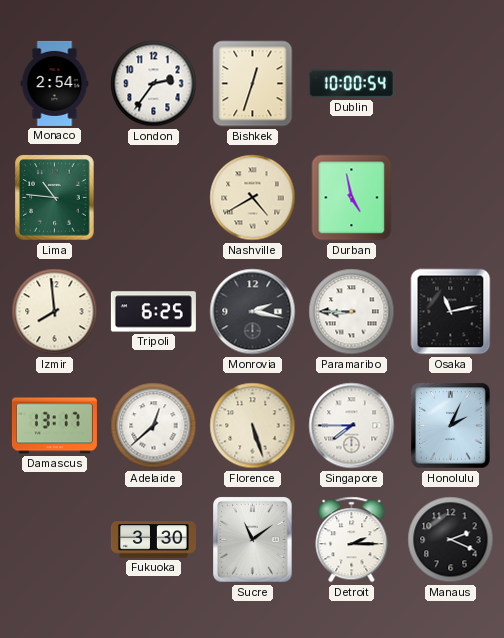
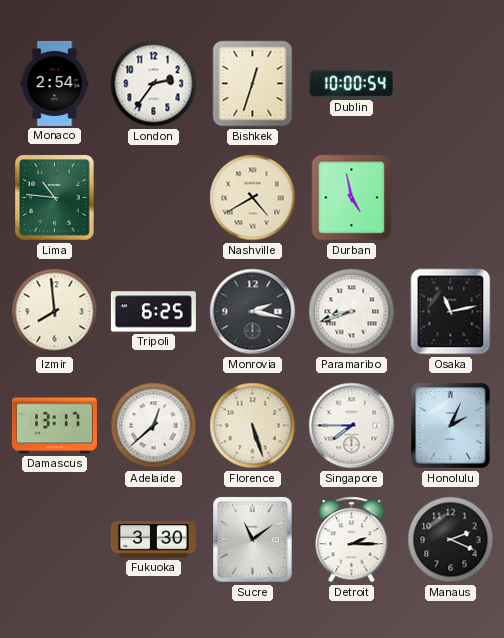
Paramaribo: 8:45 -> 8:42
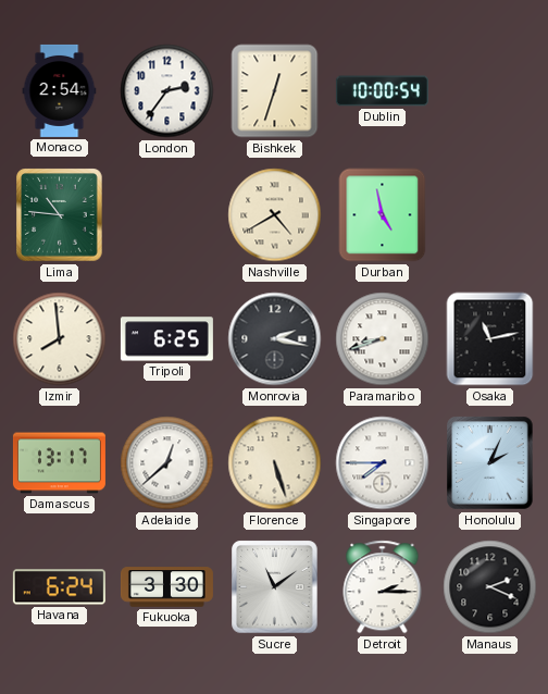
Havana: none -> 6:24
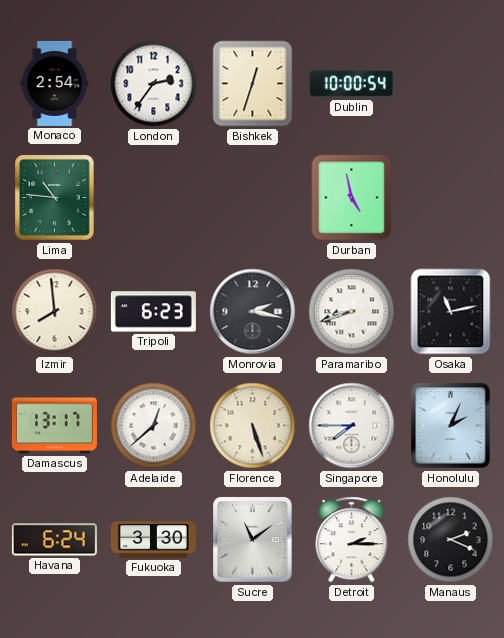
Nashville: 4:40 -> none
Tripoli: 6:25 -> 6:23
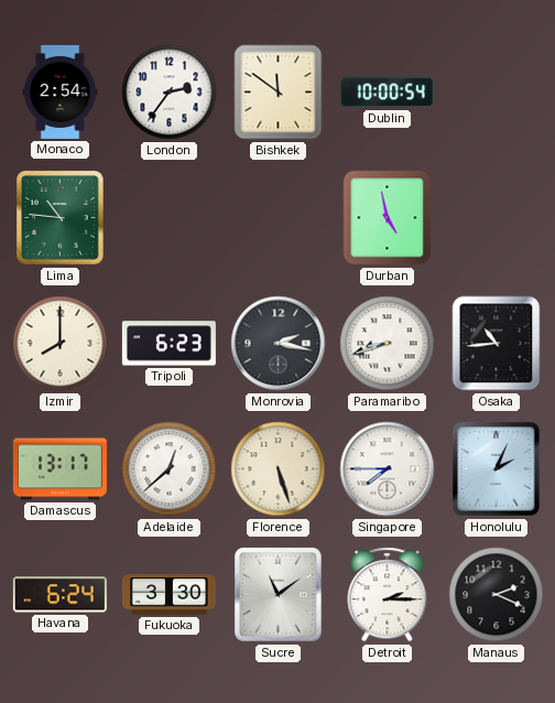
Bishkek: 12:33 -> 11:51
Izmir: 7:59 -> 8:00
Osaka: 11:13 -> 10:44
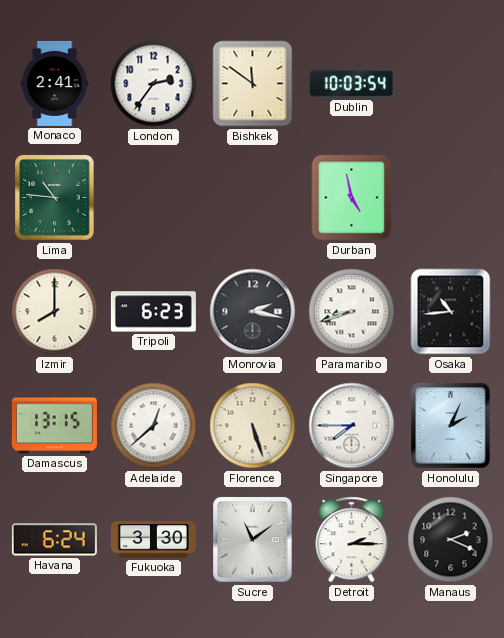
Monaco: 2:54 -> 2:41
Dublin: 10:00 -> 10:03
Damascus: 13:17 -> 13:15
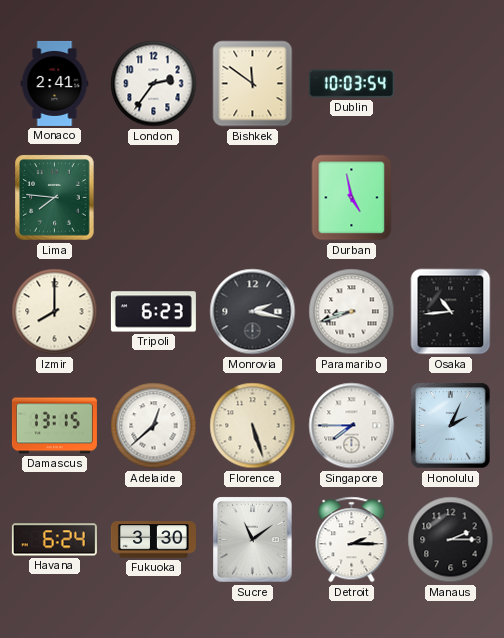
Lima: 10:46 -> 7:46
Manaus: 2:19 -> 2:15
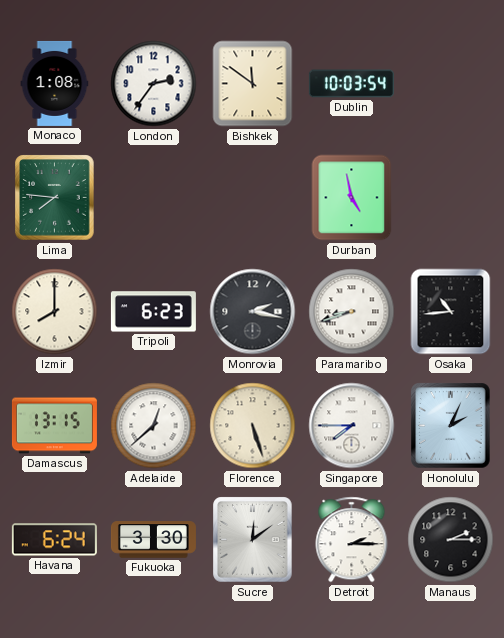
Monaco: 2:41 -> 1:08
Sucre: 11:09 -> 12:09
